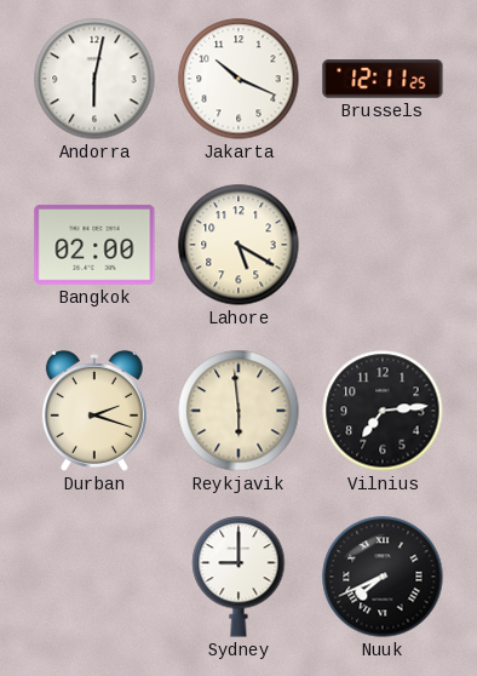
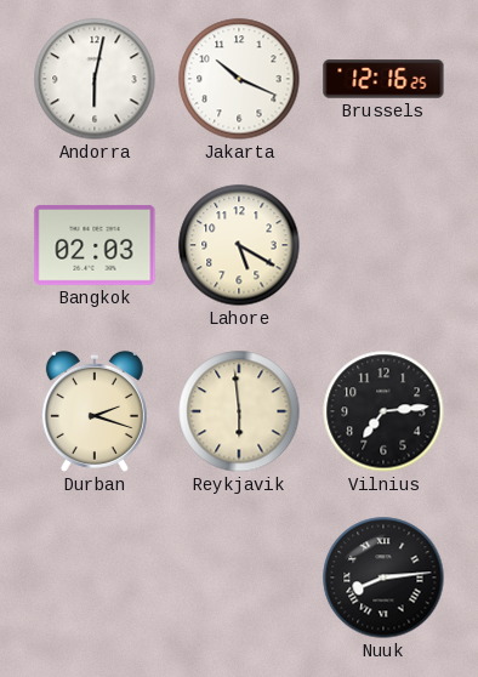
Brussels: 12:11 -> 12:16
Bangkok: 02:00 -> 02:03
Sydney: 9:00 -> none
Nuuk: 7:41 -> 8:14
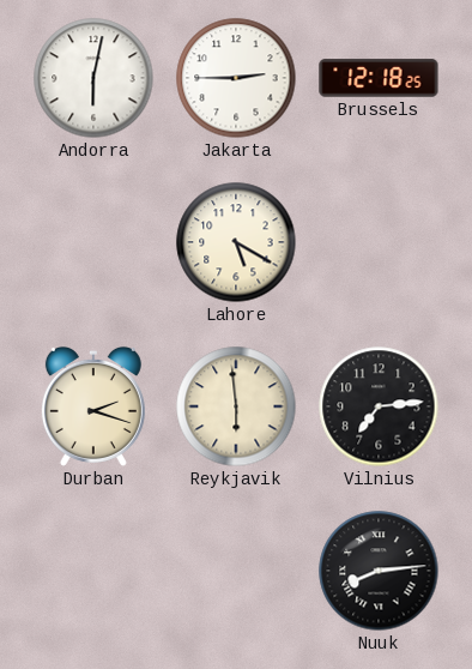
Jakarta: 10:19 -> 2:45
Brussels: 12:16 -> 12:18
Bangkok: 02:03 -> none
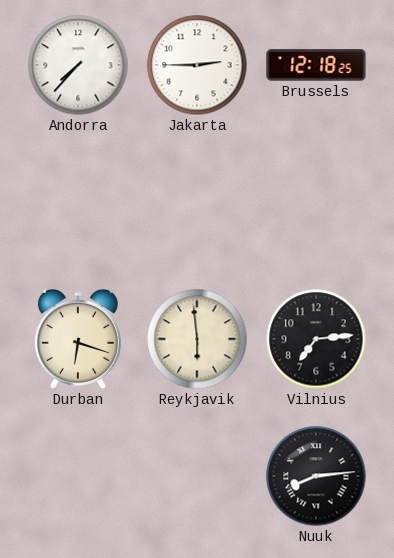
Andorra: 6:02 -> 7:37
Lahore: 5:20 -> none
Durban: 2:18 -> 6:18
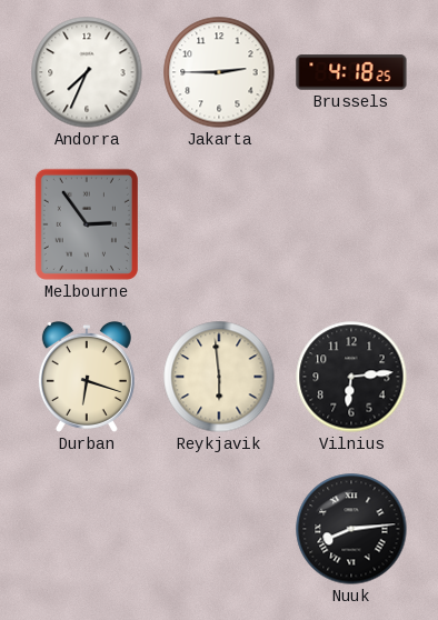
Andorra: 7:37 -> 7:34
Brussels: 12:18 -> 4:18
Melbourne: none -> 2:54
Vilnius: 7:14 -> 6:14
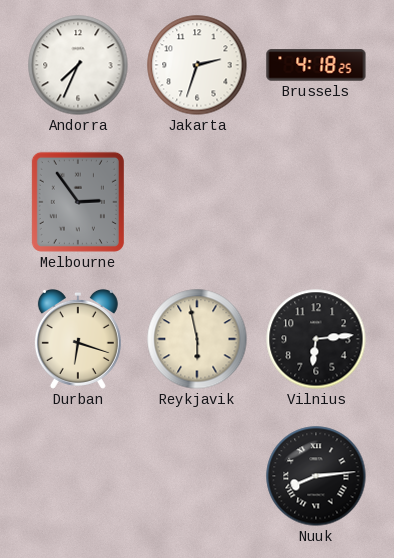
Jakarta: 2:45 -> 2:33
Reykjavik: 5:59 -> 5:58
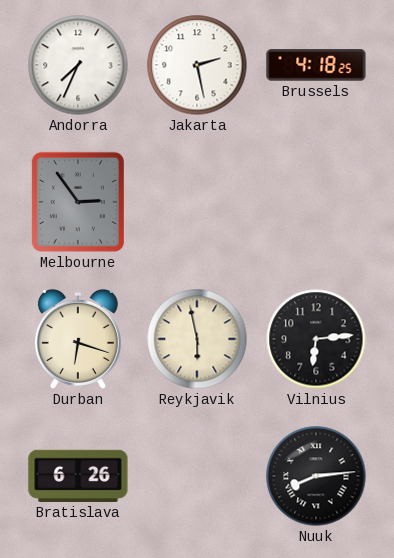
Jakarta: 2:33 -> 2:28
Bratislava: none -> 6:26
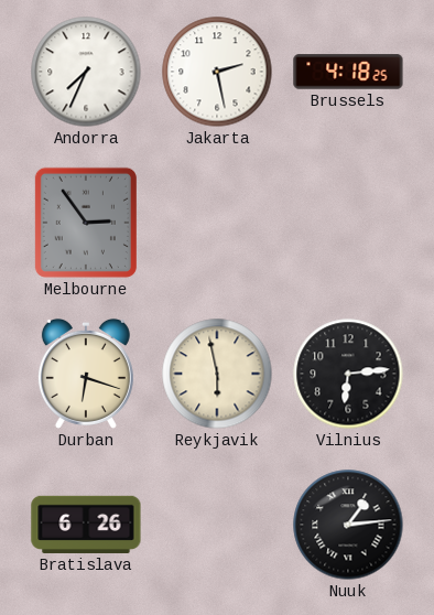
Nuuk: 8:14 -> 1:14
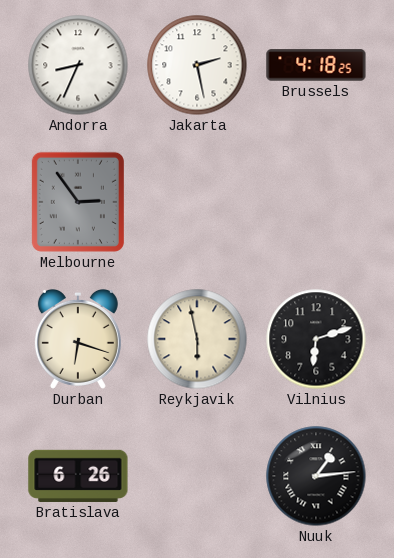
Andorra: 7:34 -> 8:34
Vilnius: 6:14 -> 6:12
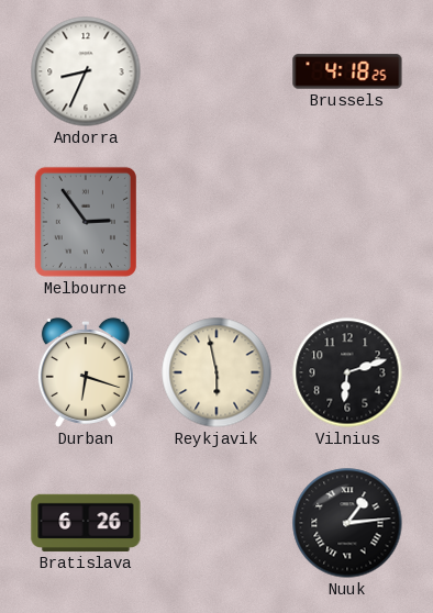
Jakarta: 2:28 -> none
